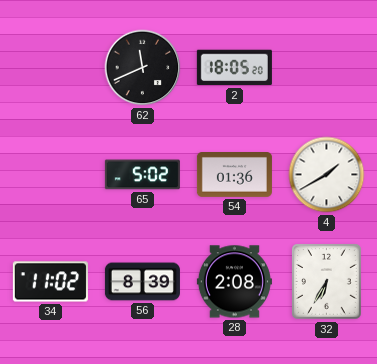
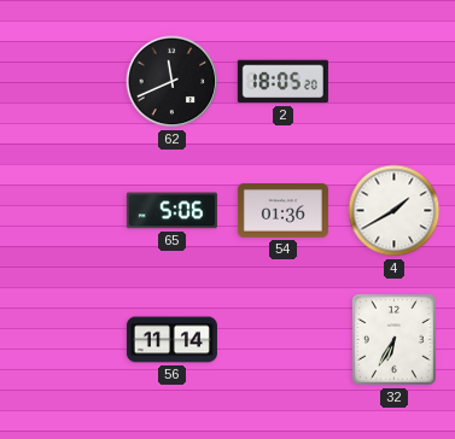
65: 5:02 -> 5:06
34: 11:02 -> none
56: 8:39 -> 11:14
28: 2:08 -> none
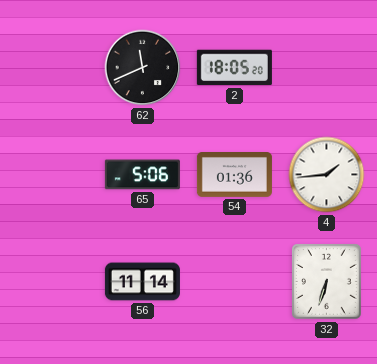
4: 1:40 -> 1:44
32: 6:35 -> 6:33
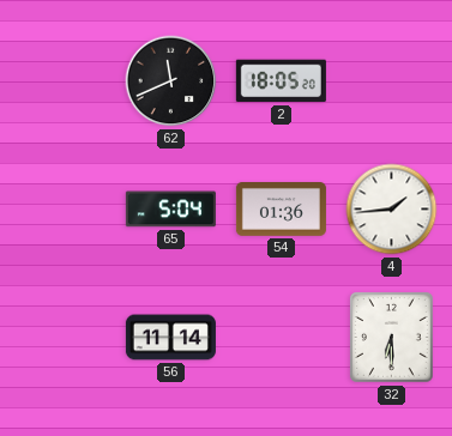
65: 5:06 -> 5:04
32: 6:33 -> 6:30
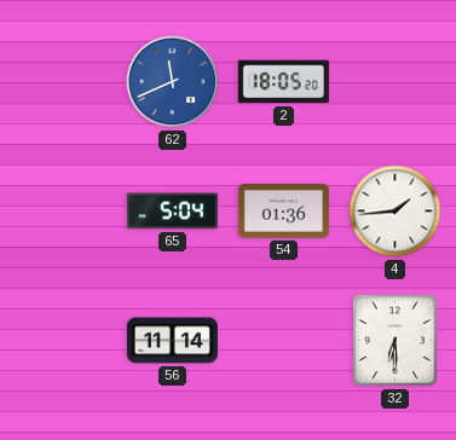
62 dial: black -> blue
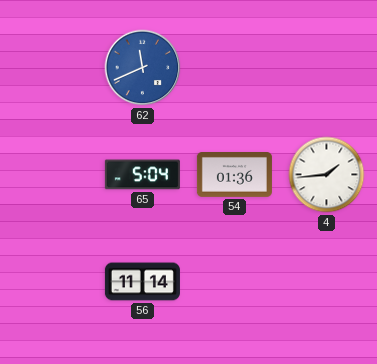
2: 18:05 -> none
32: 6:30 -> none
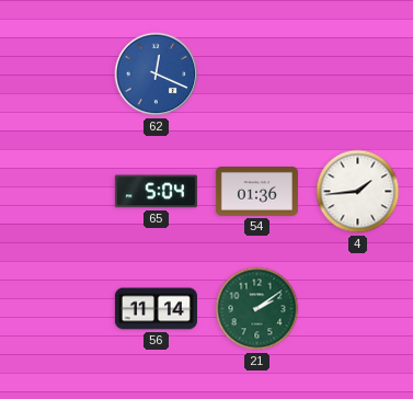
62: 11:41 -> 12:19
21: none -> 2:09
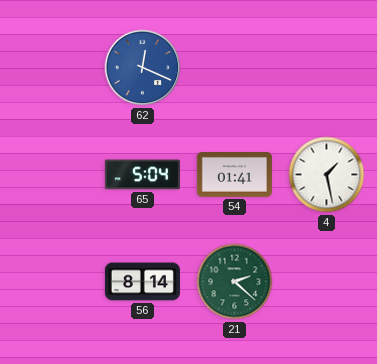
54: 01:36 -> 01:41
4: 1:44 -> 1:28
56: 11:14 -> 8:14
21: 2:09 -> 2:22
